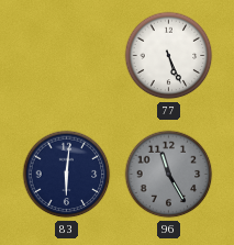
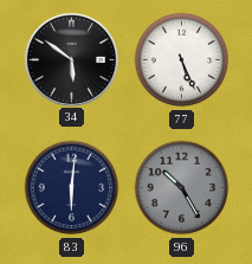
34: none -> 5:51
96: 11:25 -> 10:25
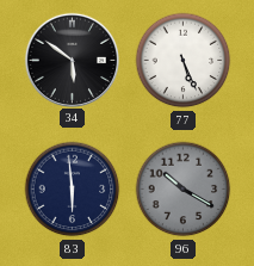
83: 6:01 -> 5:59
96: 10:25 -> 10:20
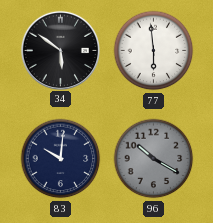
77: 5:26 -> 5:59
83: 5:59 -> 10:01
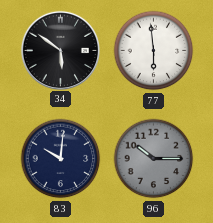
96: 10:20 -> 10:15
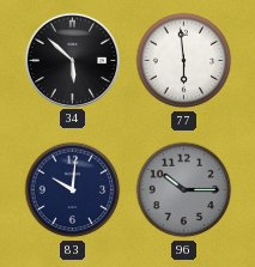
34: 5:51 -> 5:52
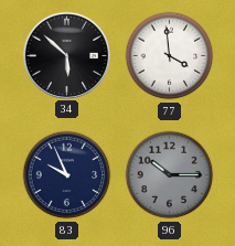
77: 5:59 -> 3:59
83: 10:01 -> 9:56
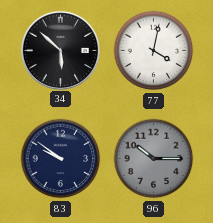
77: 3:59 -> 4:02
83: 9:56 -> 9:51
